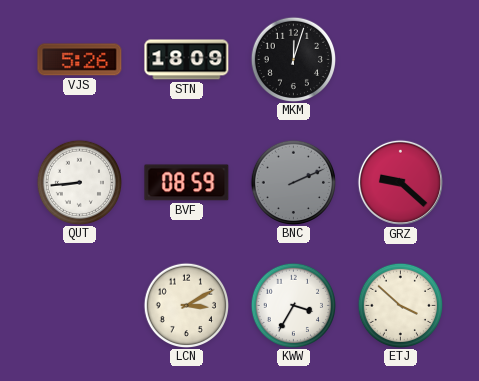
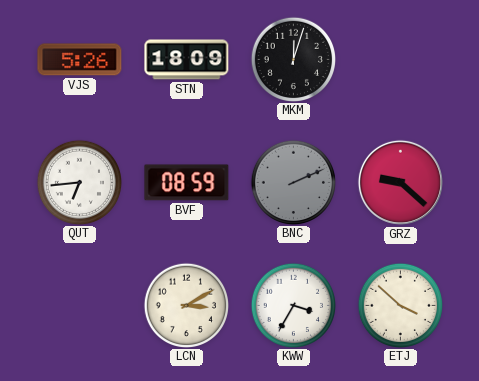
QUT: 8:44 -> 6:44
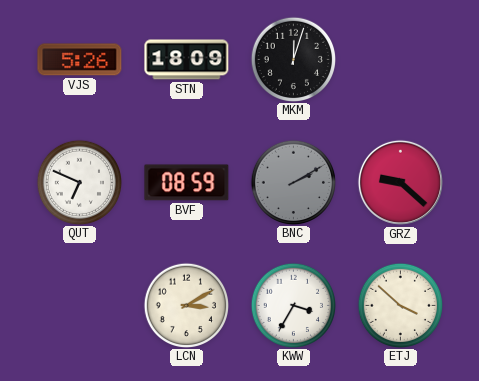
QUT: 6:44 -> 6:49
BNC: 2:11 -> 2:10
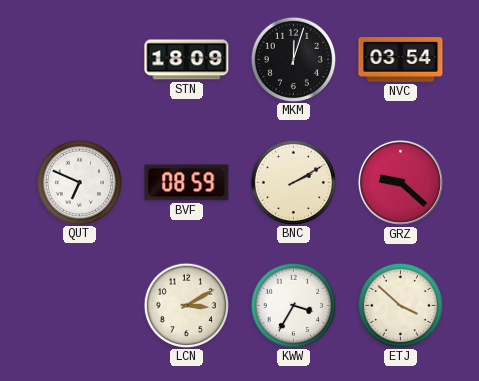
VJS: 5:26 -> none
NVC: none -> 03:54
BNC dial: grey -> cream
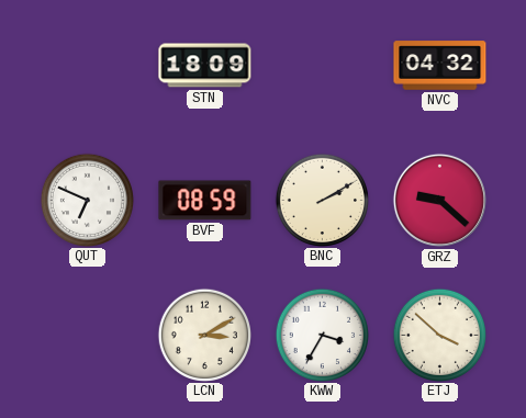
MKM: 12:03 -> none
NVC: 03:54 -> 04:32
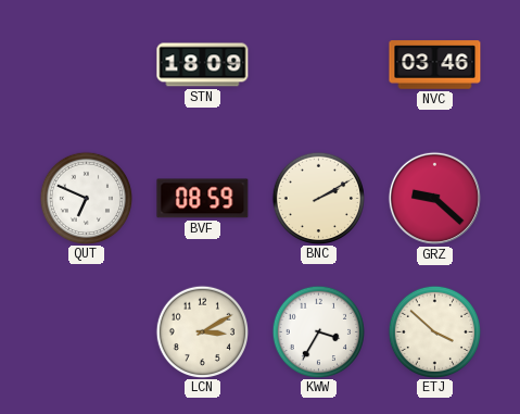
NVC: 04:32 -> 03:46
